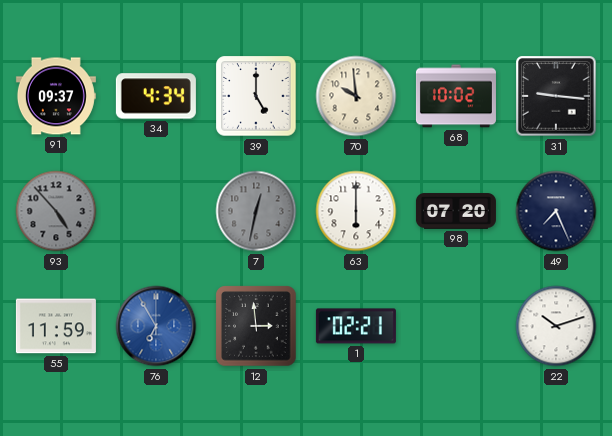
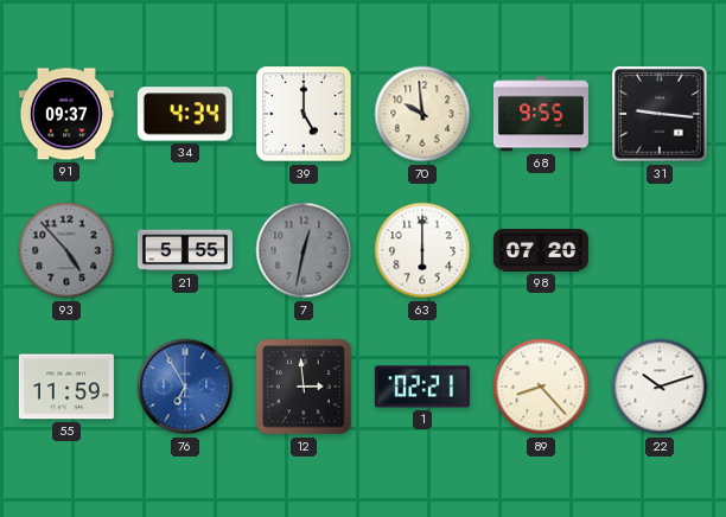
68: 10:02 -> 9:55
21: none -> 5:55
49: 7:26 -> none
89: none -> 8:23
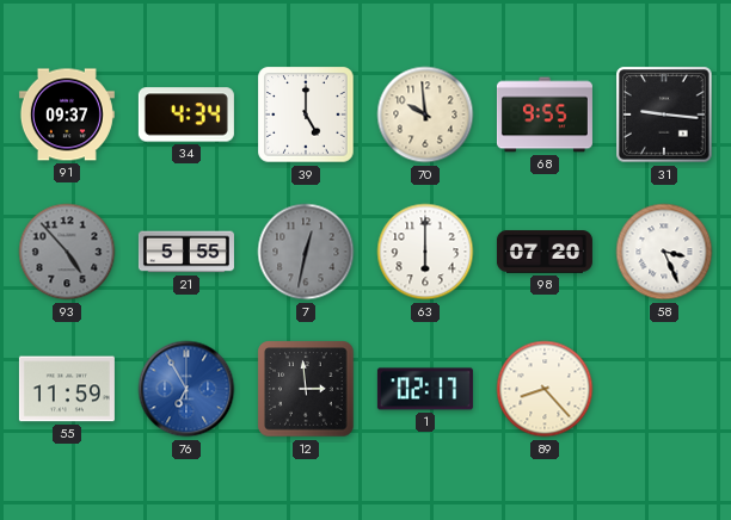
58: none -> 3:26
1: 02:21 -> 02:17
22: 10:12 -> none
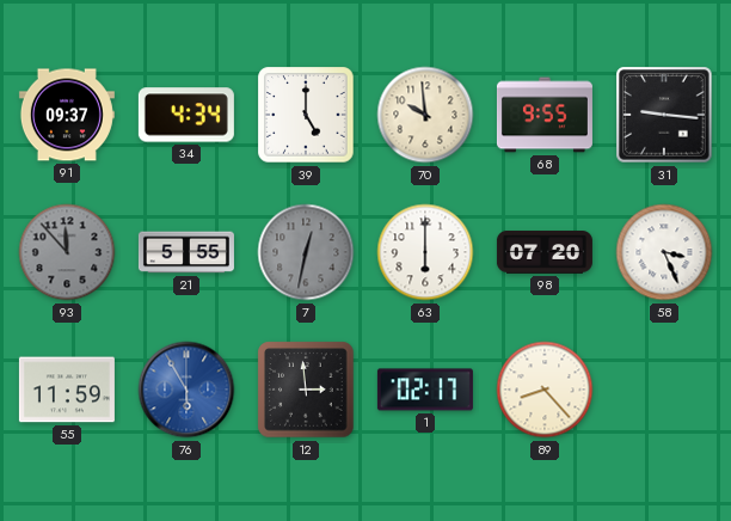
93: 4:53 -> 11:53
76: 6:55 -> 5:55
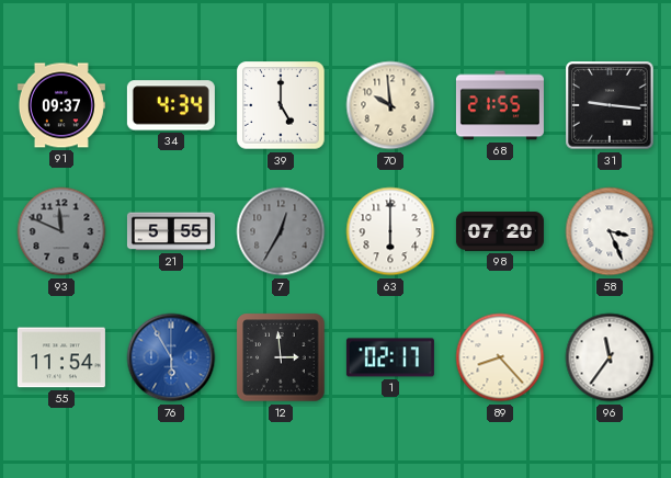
68: 9:55 -> 21:55
93: 11:53 -> 11:49
7: 12:32 -> 12:35
55: 11:59 -> 11:54
96: none -> 11:36
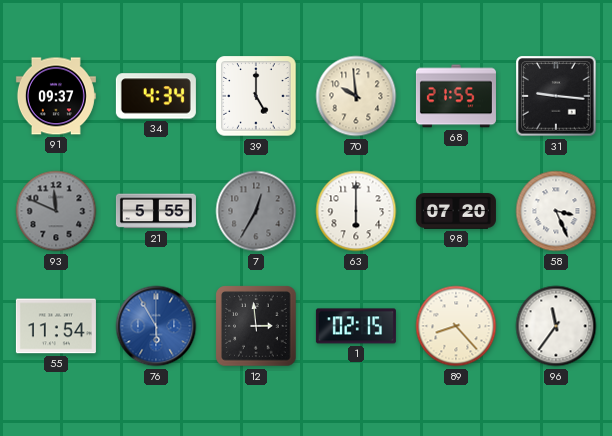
1: 02:17 -> 02:15
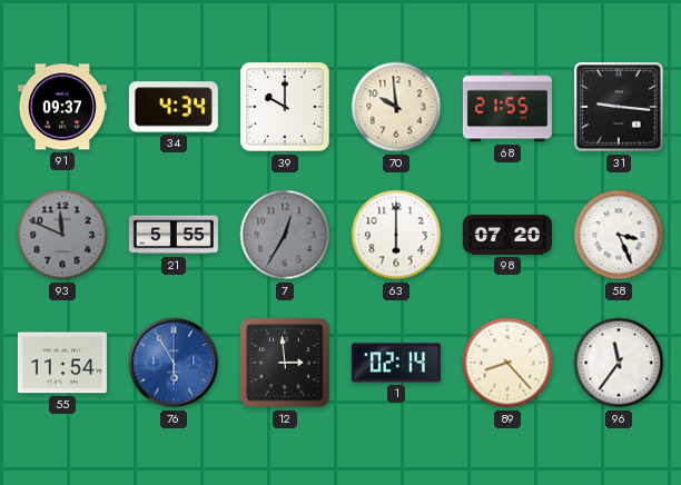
39: 5:00 -> 10:00
1: 02:15 -> 02:14
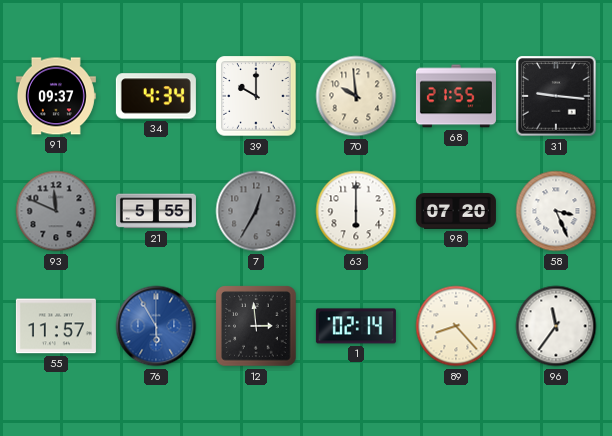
55: 11:54 -> 11:57
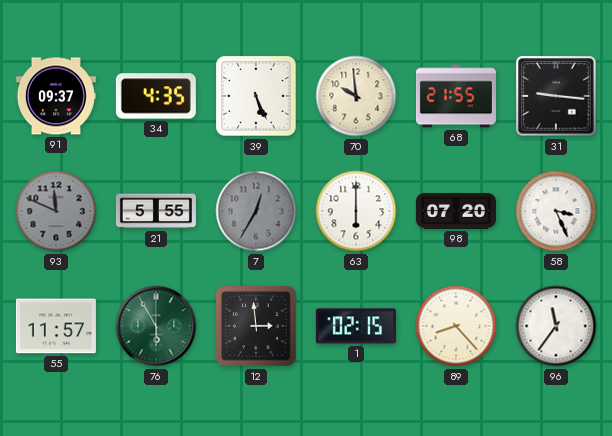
34: 4:34 -> 4:35
39: 10:00 -> 5:26
76 dial: blue -> green
1: 02:14 -> 02:15
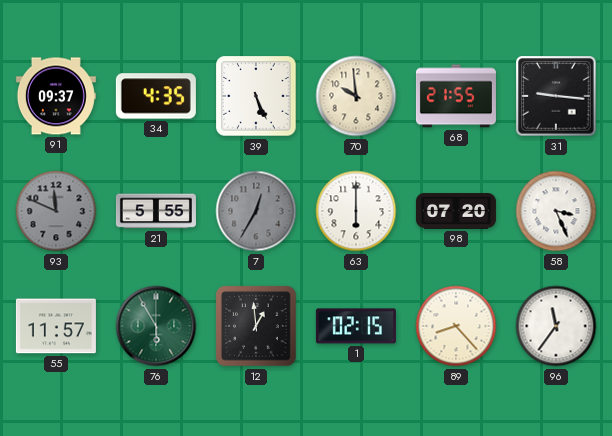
12: 2:59 -> 12:59
